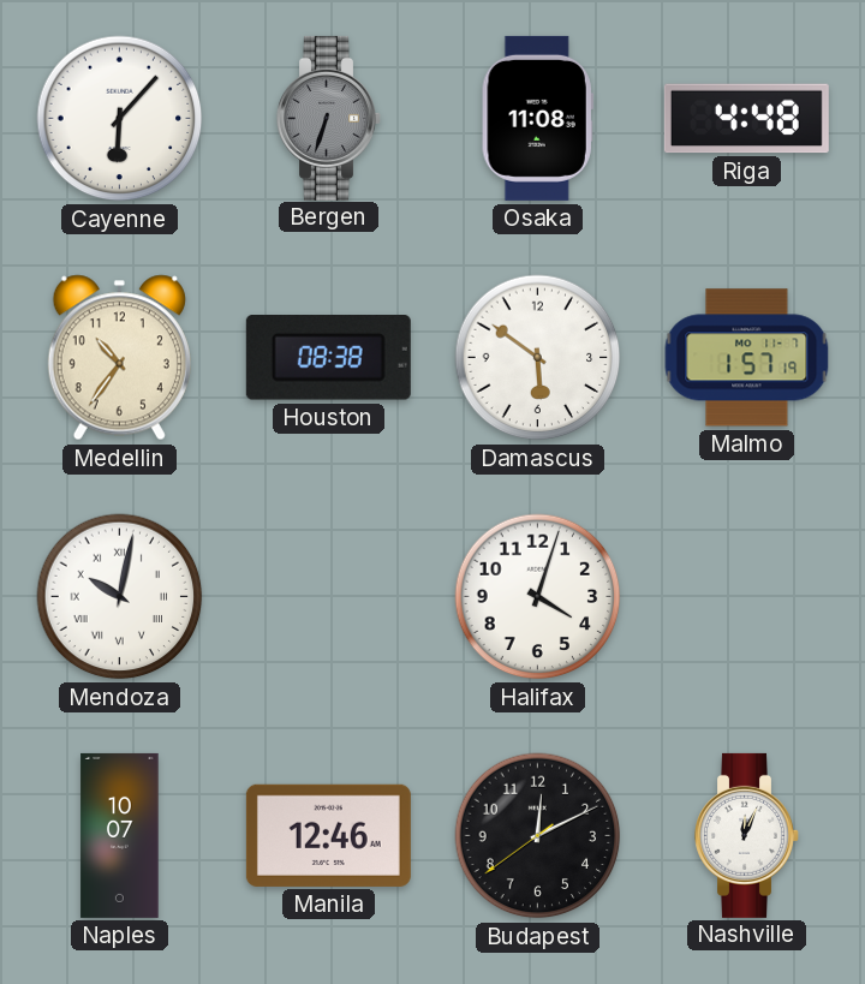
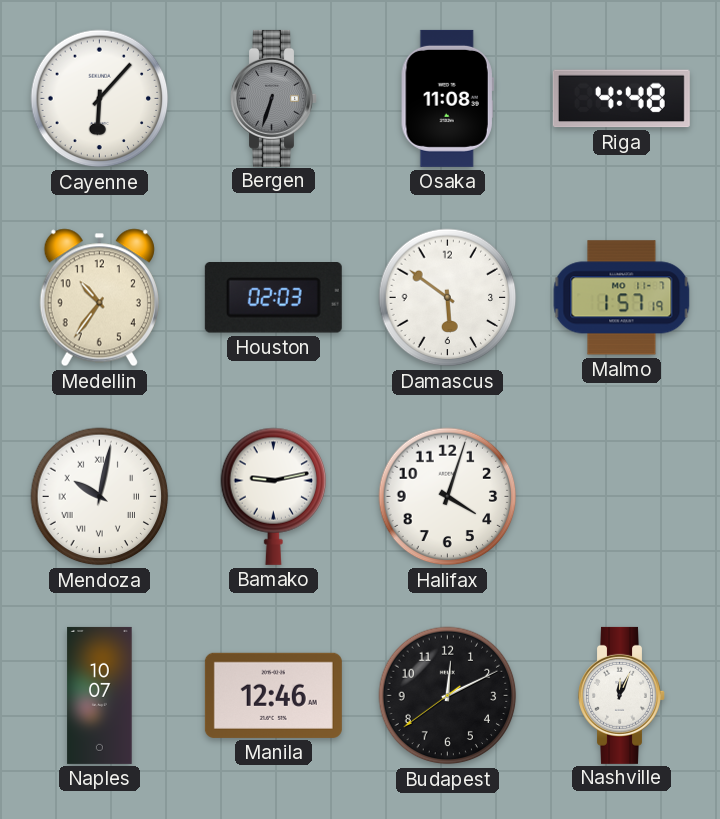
Houston: 08:38 -> 02:03
Bamako: none -> 9:13
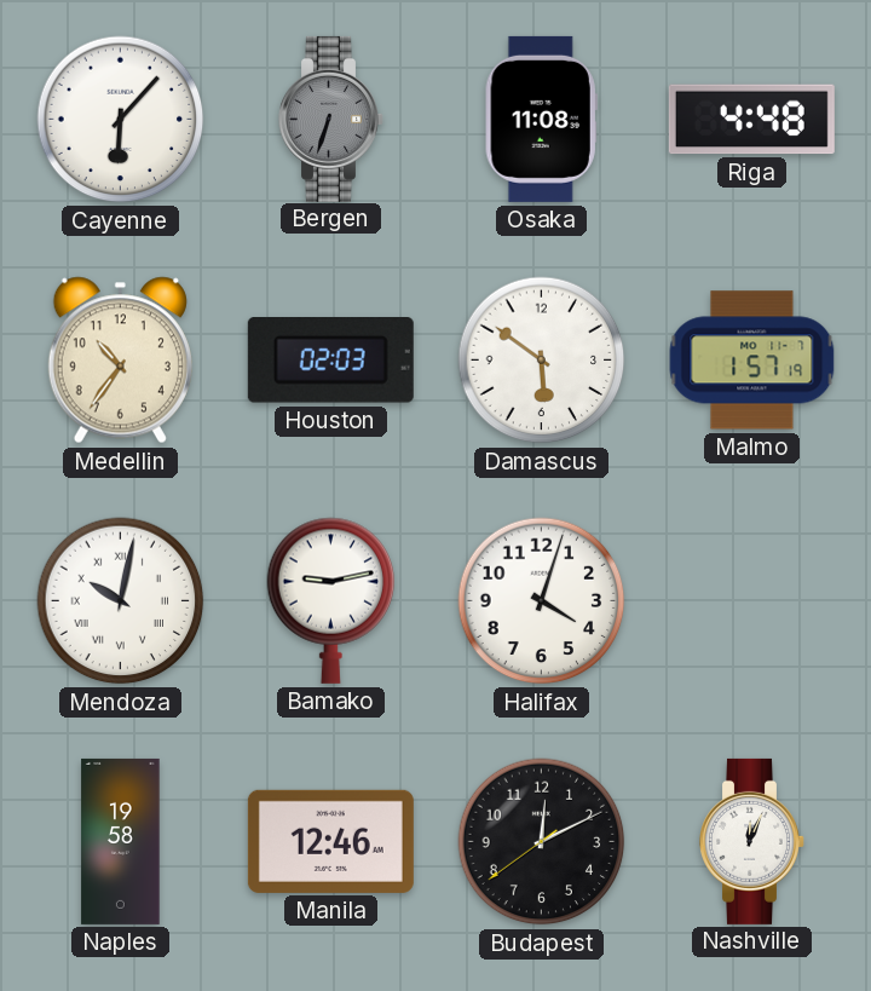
Naples: 10:07 -> 19:58
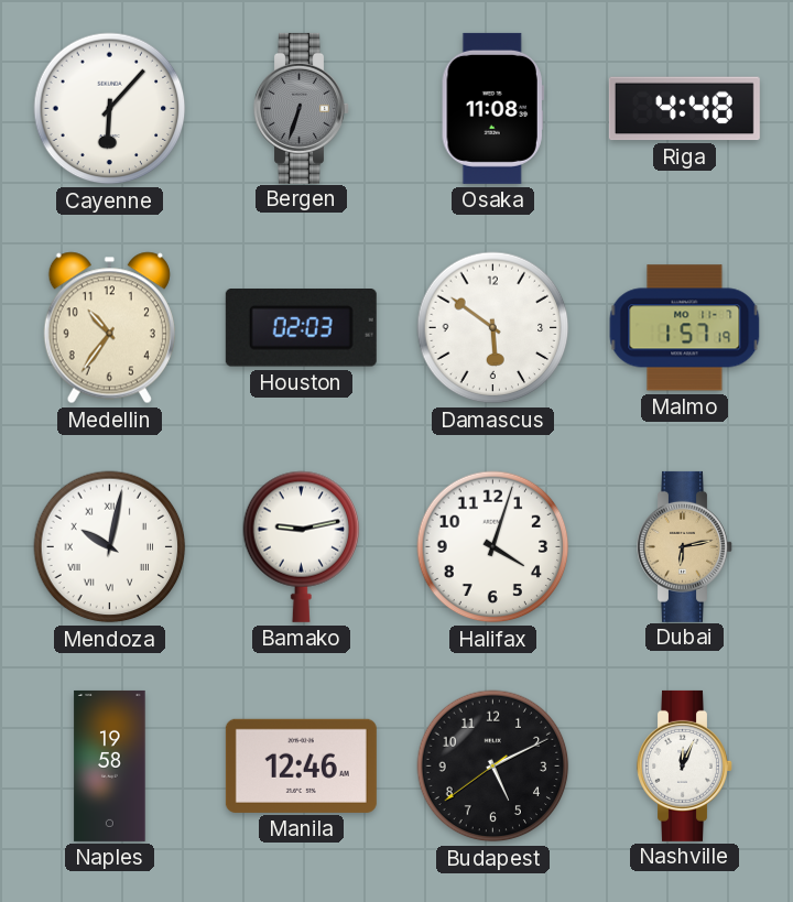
Dubai: none -> 6:13
Budapest: 12:10 -> 5:10
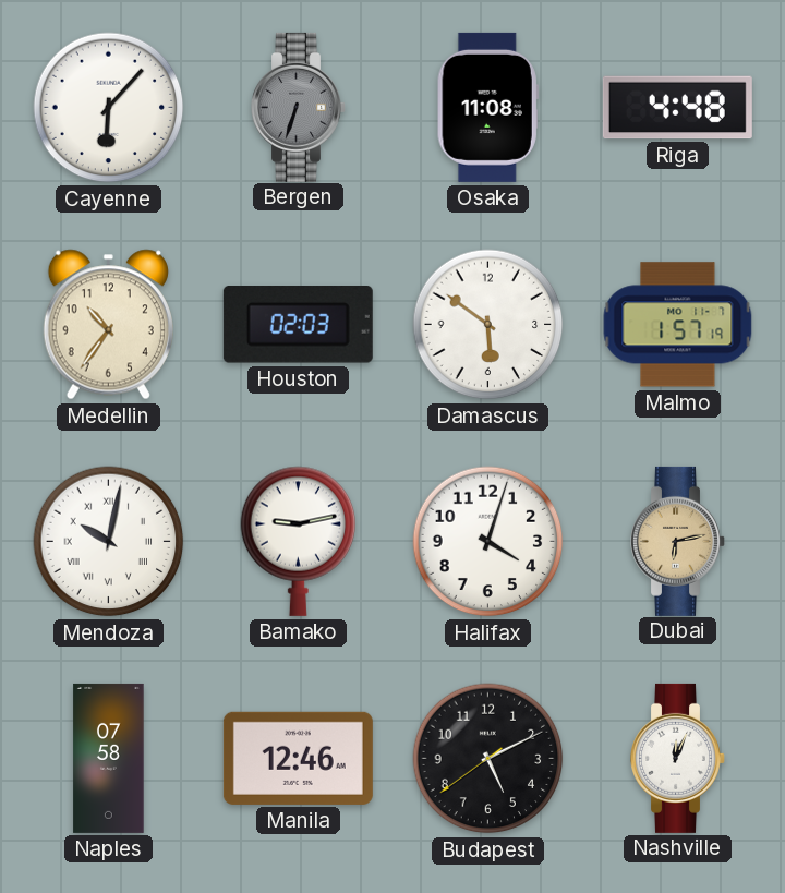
Naples: 19:58 -> 07:58
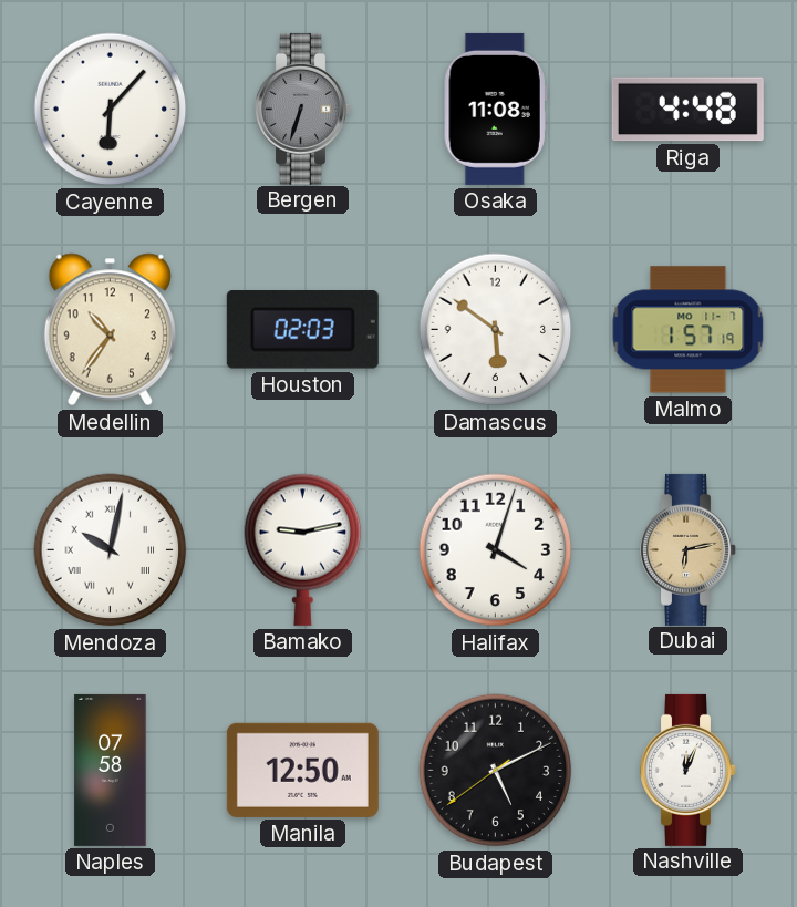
Manila: 12:46 -> 12:50
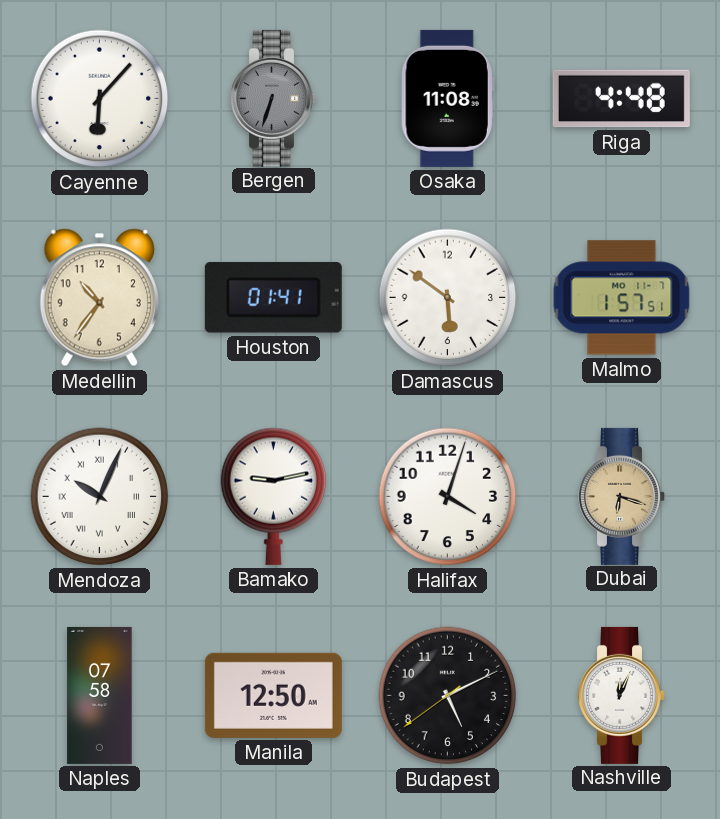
Houston: 02:03 -> 01:41
Malmo: 1:57:19 -> 1:57:51
Mendoza: 10:02 -> 10:04
Dubai: 6:13 -> 6:18
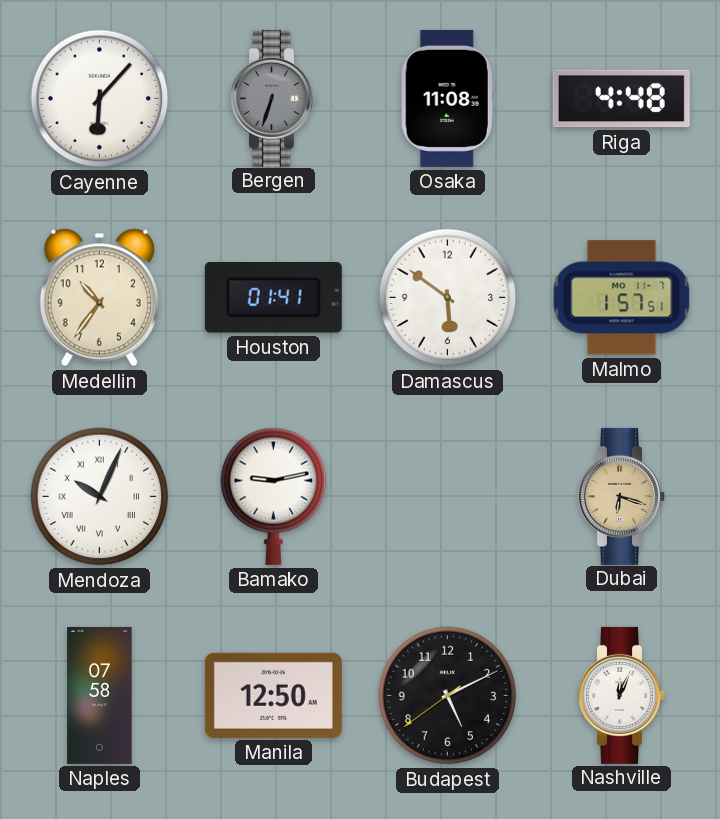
Halifax: 4:03 -> none
